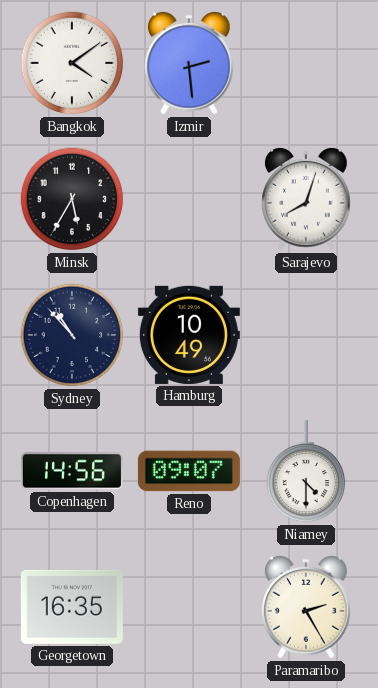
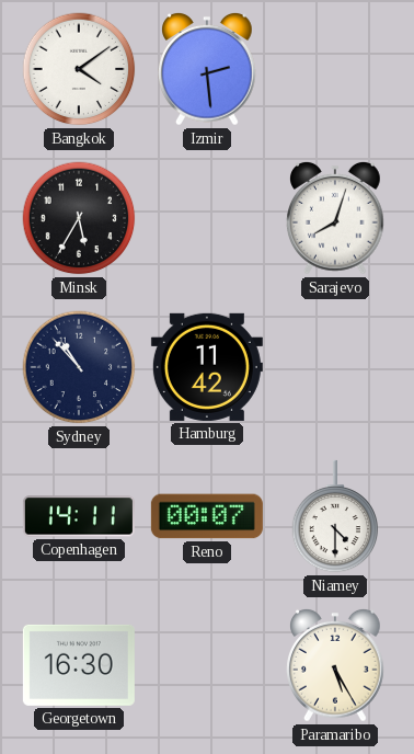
Hamburg: 10:49 -> 11:42
Copenhagen: 14:56 -> 14:11
Reno: 09:07 -> 00:07
Georgetown: 16:35 -> 16:30
Paramaribo: 2:25 -> 5:25
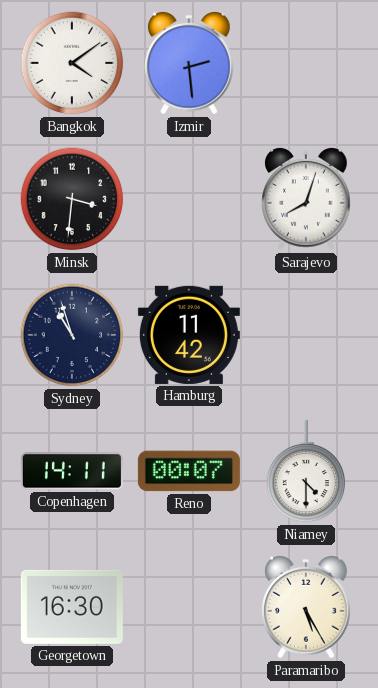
Minsk: 5:35 -> 3:31
Sydney: 10:53 -> 10:57
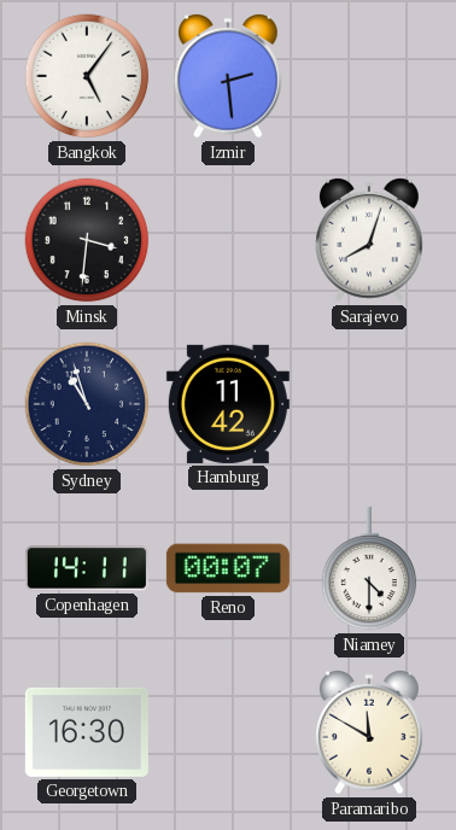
Bangkok: 4:09 -> 5:06
Paramaribo: 5:25 -> 11:50
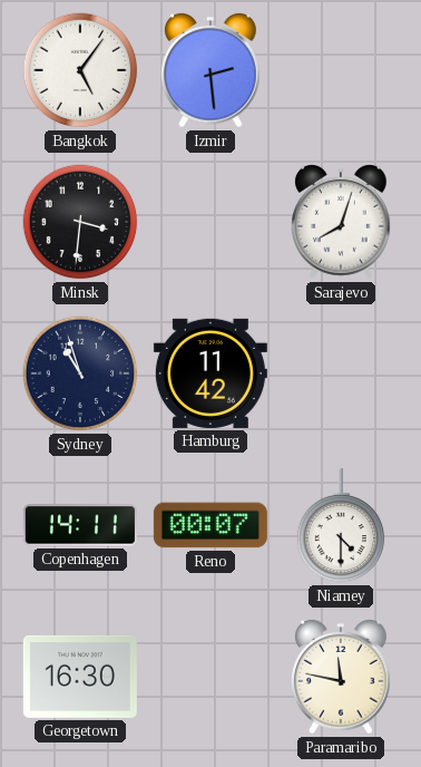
Paramaribo: 11:50 -> 11:47
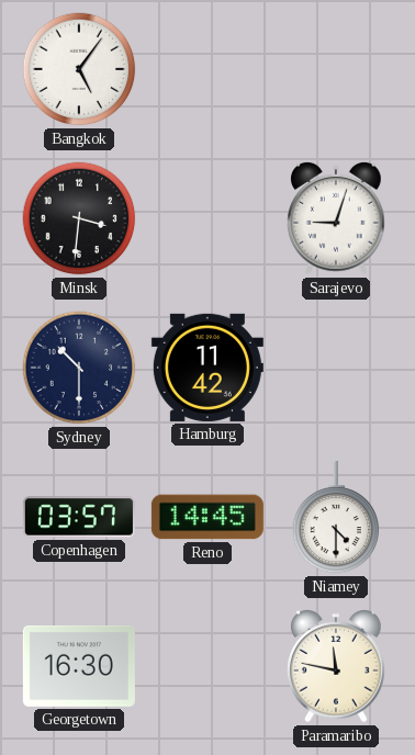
Izmir: 2:29 -> none
Sarajevo: 8:03 -> 9:03
Sydney: 10:57 -> 10:30
Copenhagen: 14:11 -> 03:57
Reno: 00:07 -> 14:45
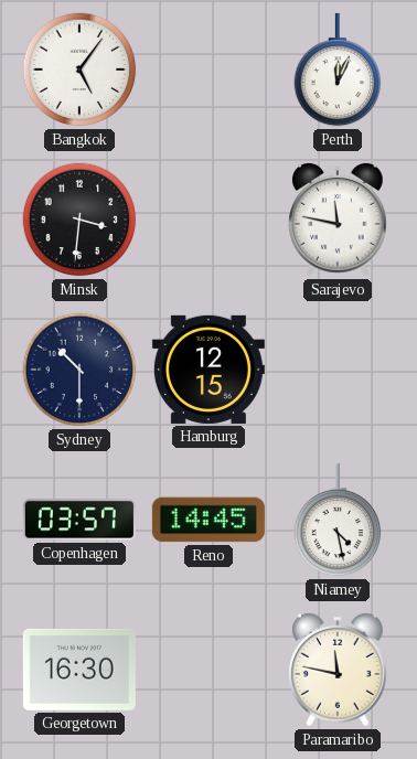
Perth: none -> 12:04
Sarajevo: 9:03 -> 11:47
Hamburg: 11:42 -> 12:15
Niamey: 4:30 -> 4:28
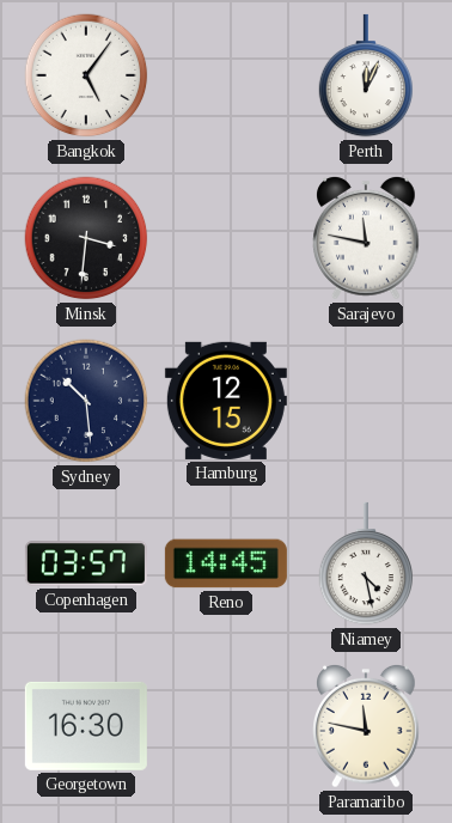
Sydney: 10:30 -> 10:29
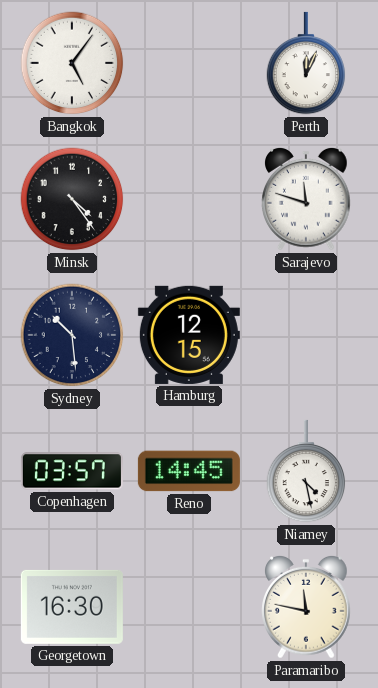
Minsk: 3:31 -> 4:24
Sarajevo: 11:47 -> 11:48
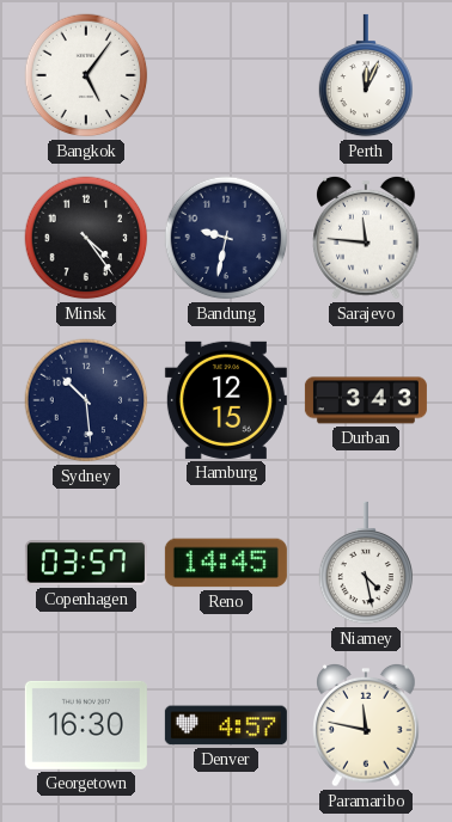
Bandung: none -> 9:32
Sarajevo: 11:48 -> 11:46
Durban: none -> 3:43
Denver: none -> 4:57
